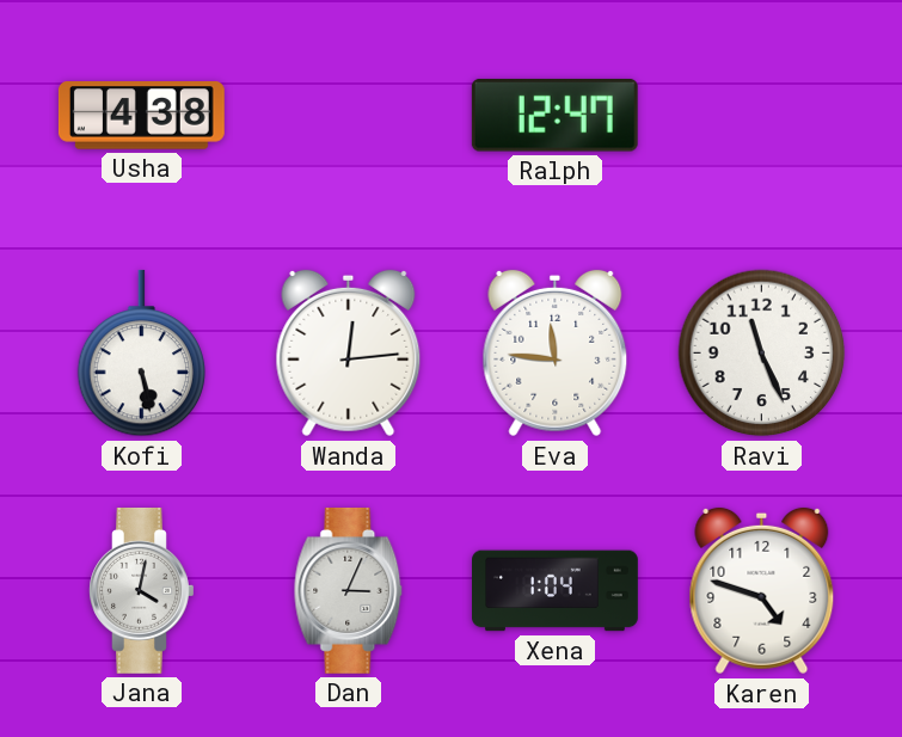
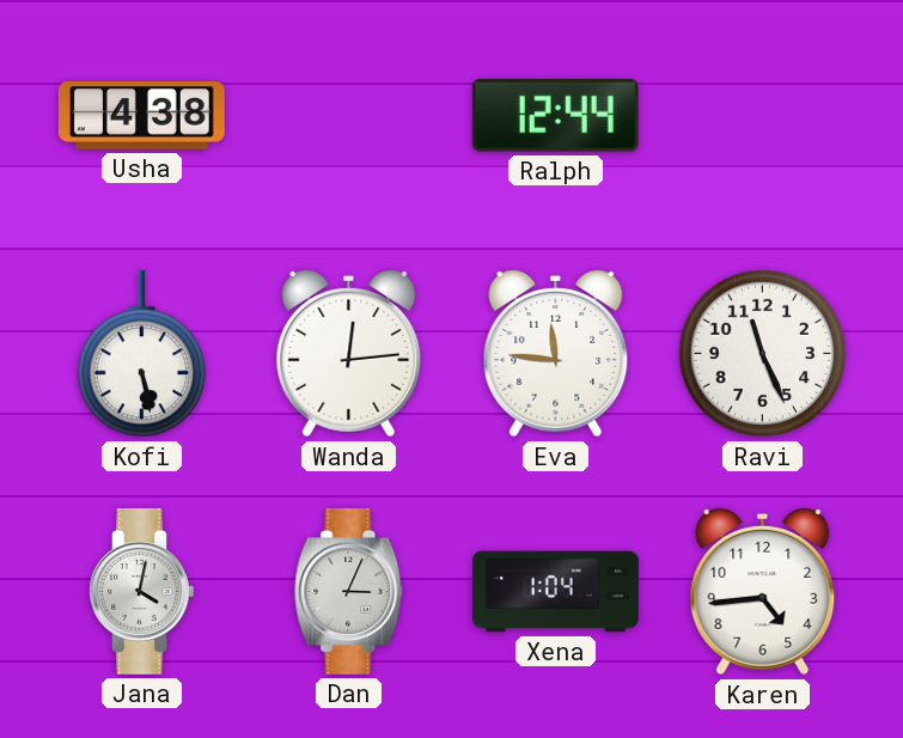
Ralph: 12:47 -> 12:44
Karen: 4:48 -> 4:44
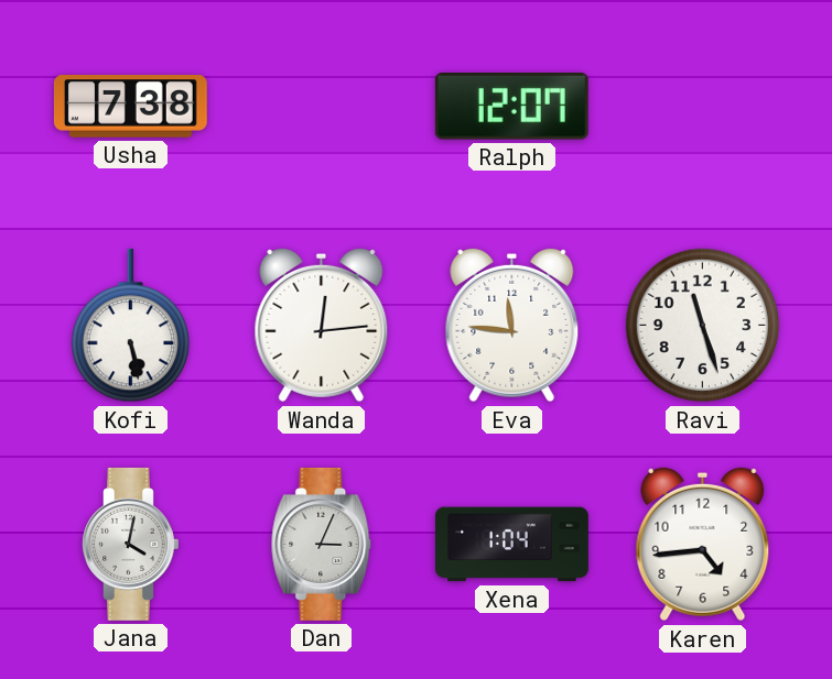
Usha: 4:38 -> 7:38
Ralph: 12:44 -> 12:07
Ravi: 11:26 -> 11:27
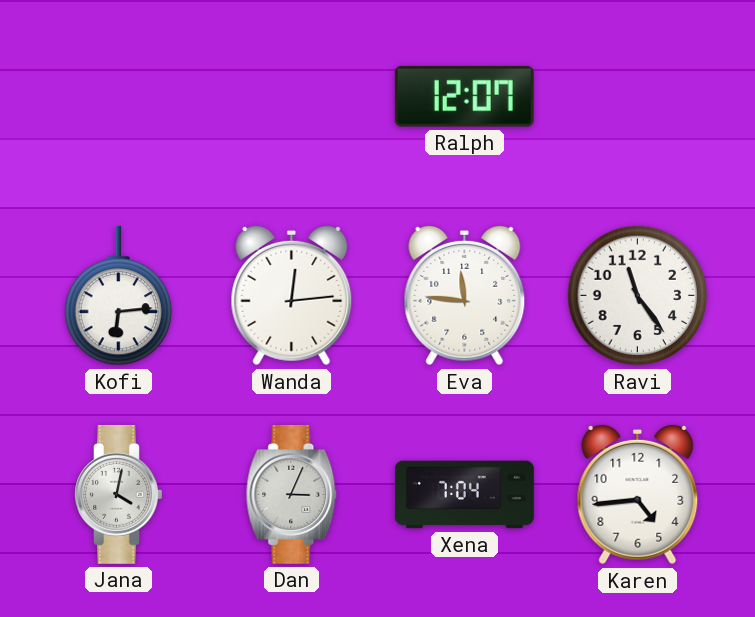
Usha: 7:38 -> none
Kofi: 5:28 -> 6:14
Ravi: 11:27 -> 11:24
Xena: 1:04 -> 7:04
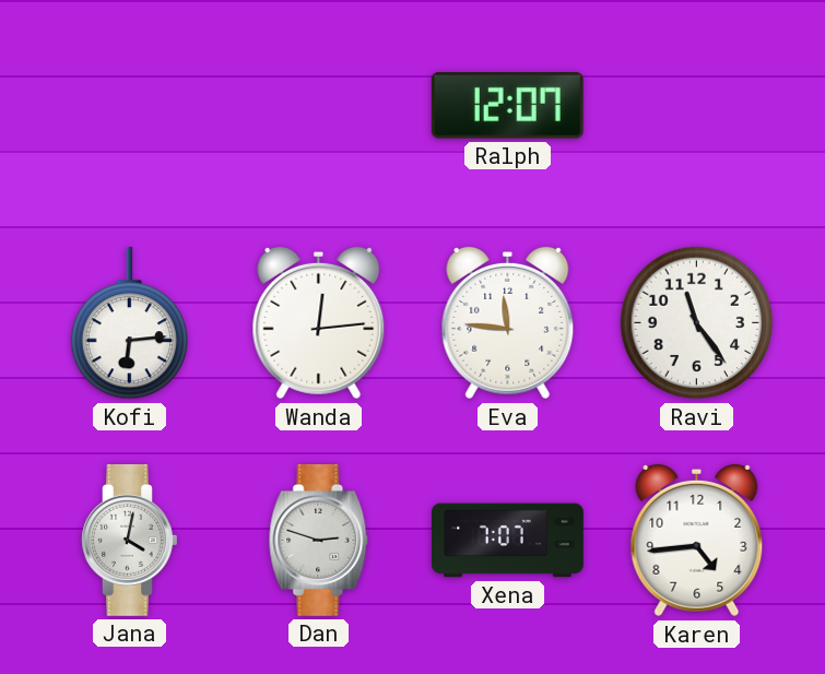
Dan: 3:04 -> 2:48
Xena: 7:04 -> 7:07
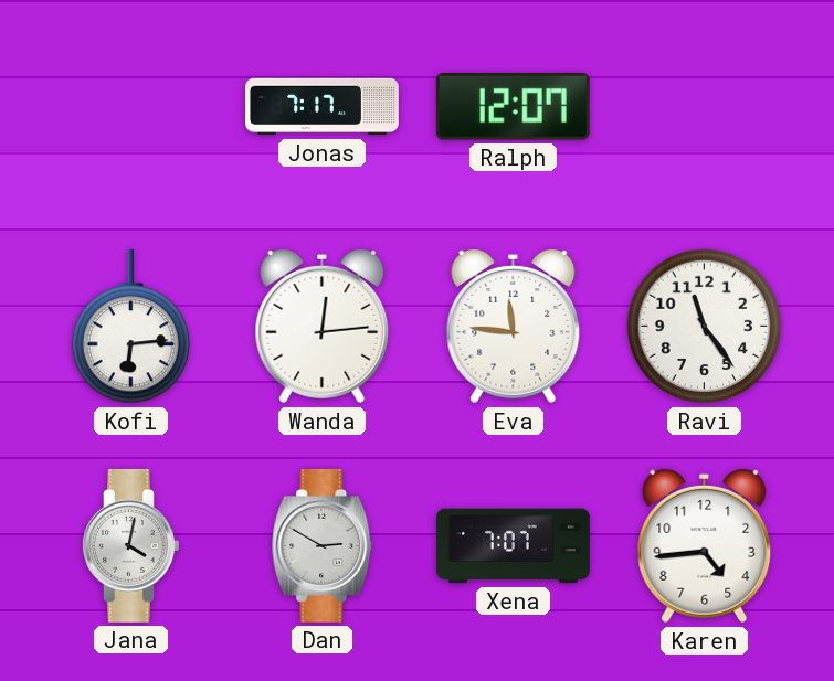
Jonas: none -> 7:17
Dan: 2:48 -> 2:50
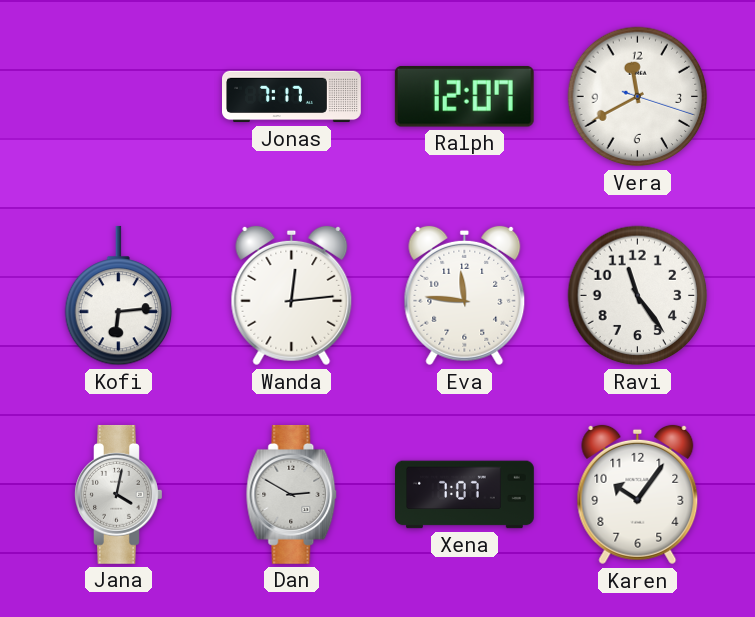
Vera: none -> 11:40
Karen: 4:44 -> 10:06
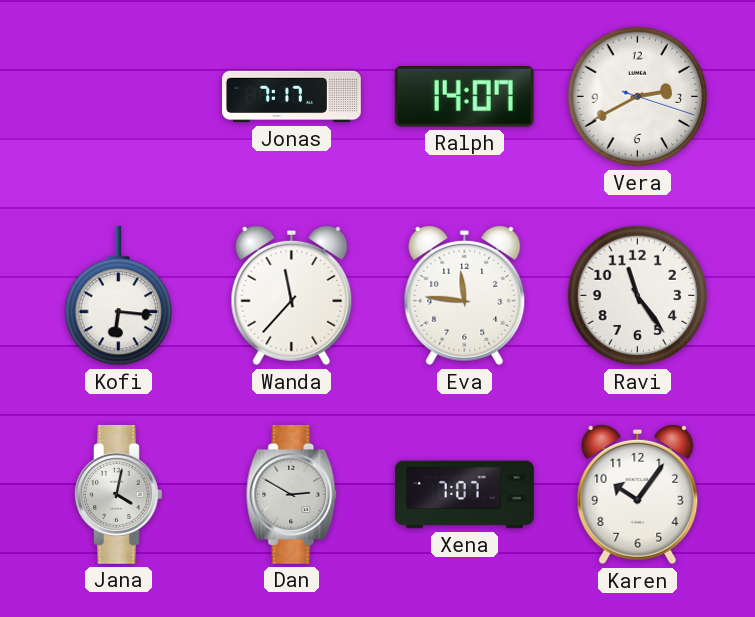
Ralph: 12:07 -> 14:07
Vera: 11:40 -> 2:40
Kofi: 6:14 -> 6:16
Wanda: 12:14 -> 11:37
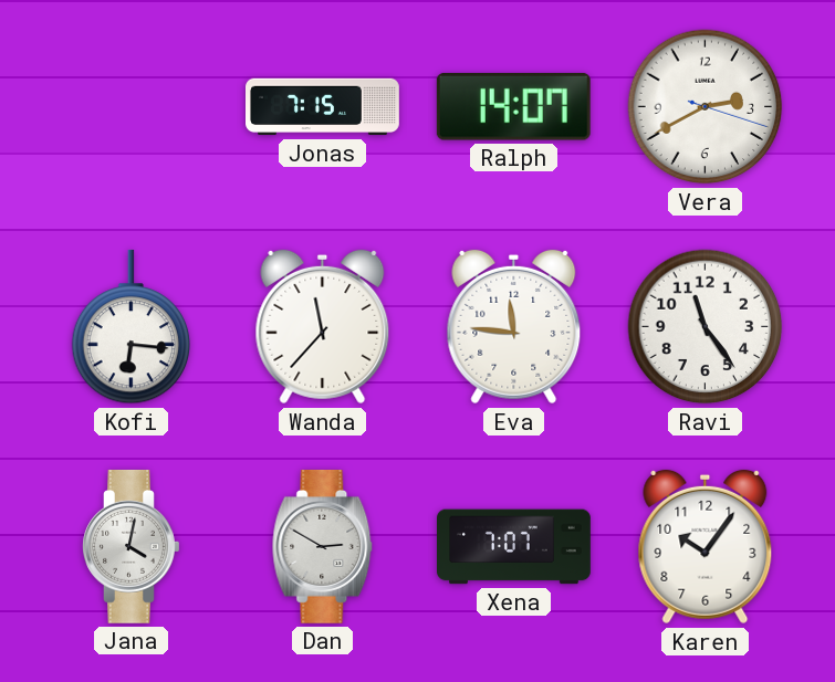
Jonas: 7:17 -> 7:15
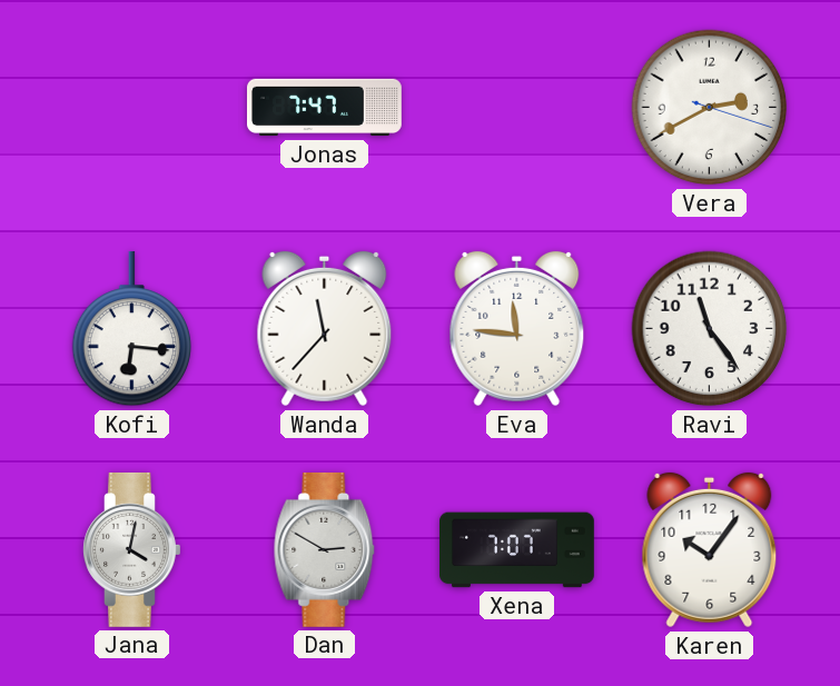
Jonas: 7:15 -> 7:47
Ralph: 14:07 -> none
